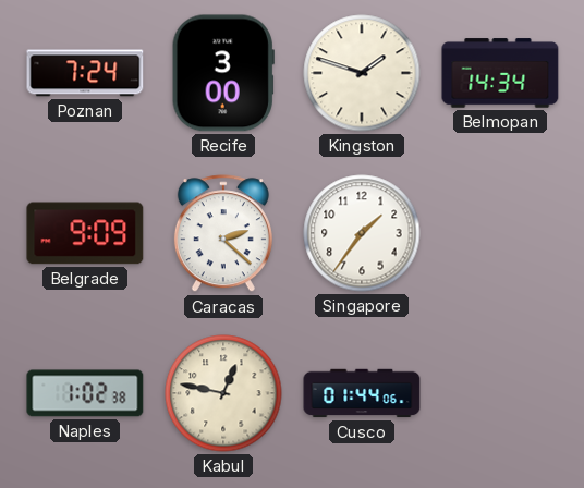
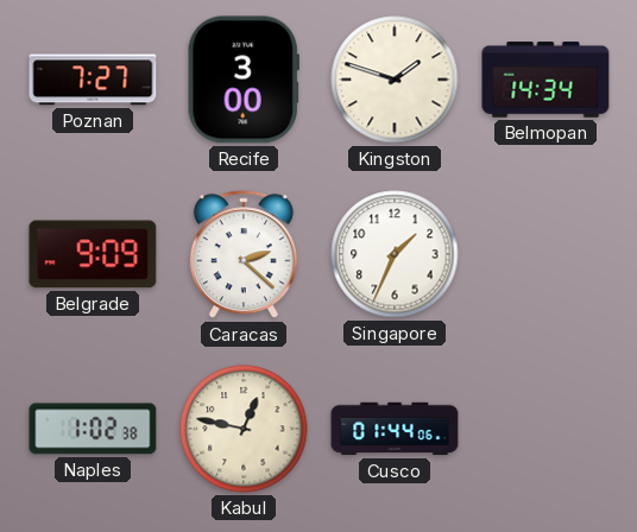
Poznan: 7:24 -> 7:27
Singapore: 1:36 -> 1:34
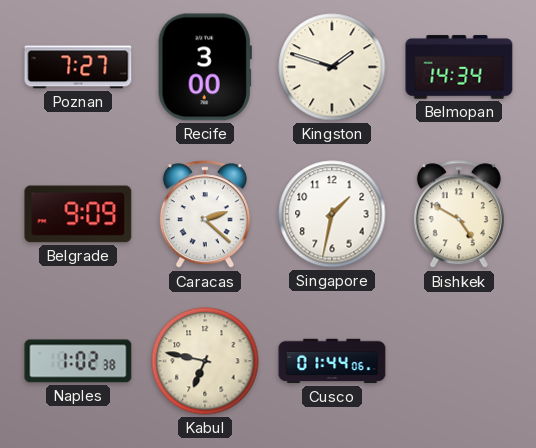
Singapore: 1:34 -> 1:32
Bishkek: none -> 4:50
Kabul: 12:47 -> 6:47
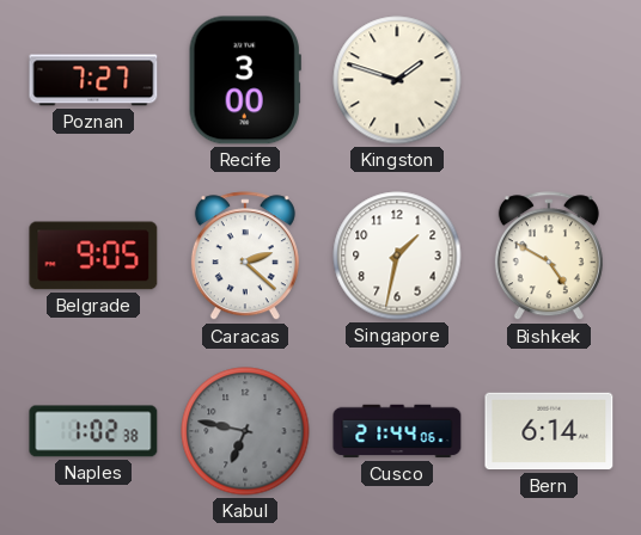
Belmopan: 14:34 -> none
Belgrade: 9:09 -> 9:05
Kabul dial: cream -> grey
Cusco: 01:44 -> 21:44
Bern: none -> 6:14
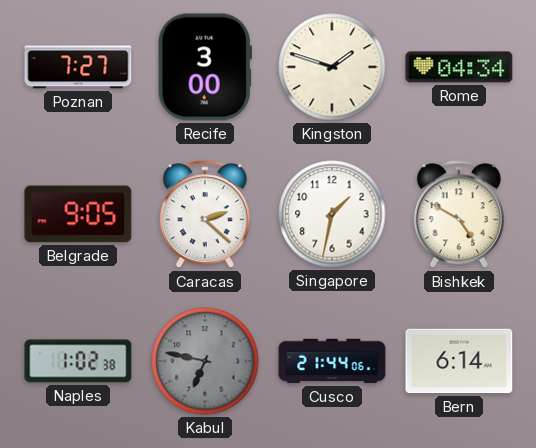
Rome: none -> 04:34
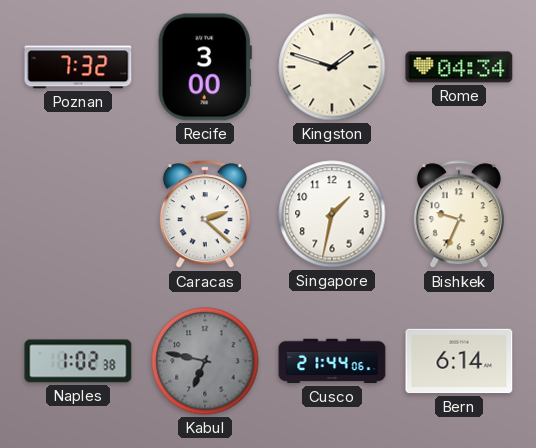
Poznan: 7:27 -> 7:32
Belgrade: 9:05 -> none
Bishkek: 4:50 -> 9:34
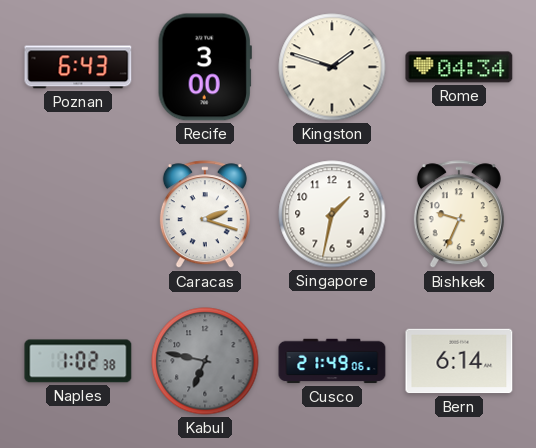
Poznan: 7:32 -> 6:43
Caracas: 2:22 -> 2:18
Cusco: 21:44 -> 21:49
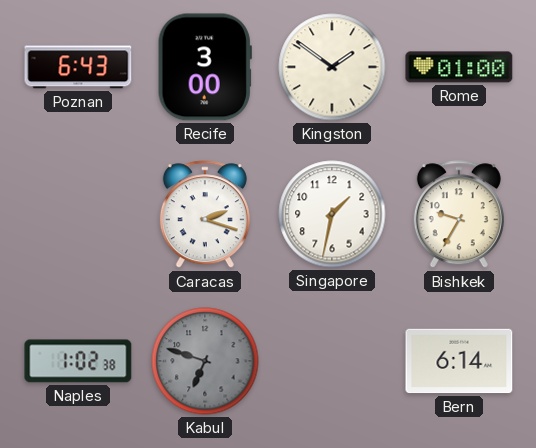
Kingston: 1:48 -> 1:51
Rome: 04:34 -> 01:00
Bishkek: 9:34 -> 9:35
Kabul: 6:47 -> 6:48
Cusco: 21:49 -> none
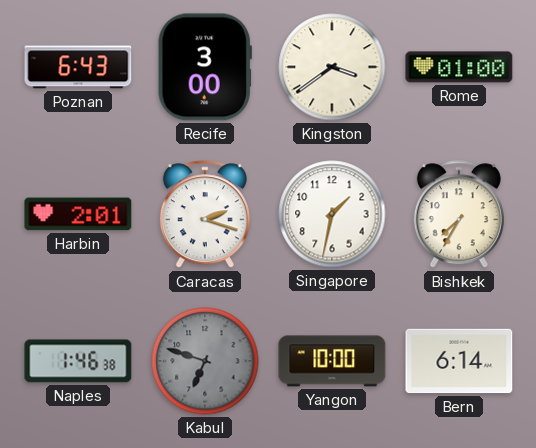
Kingston: 1:51 -> 3:39
Harbin: none -> 2:01
Bishkek: 9:35 -> 7:35
Naples: 1:02 -> 1:46
Yangon: none -> 10:00
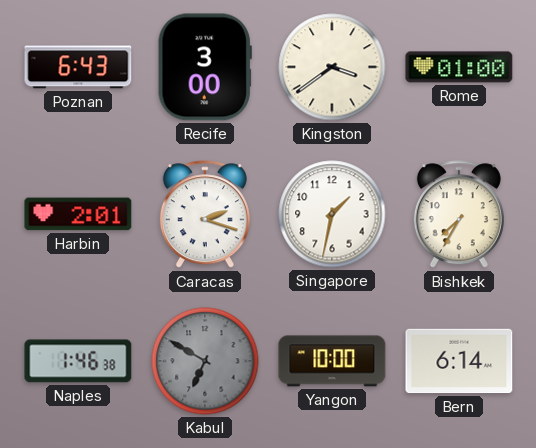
Kabul: 6:48 -> 6:50
